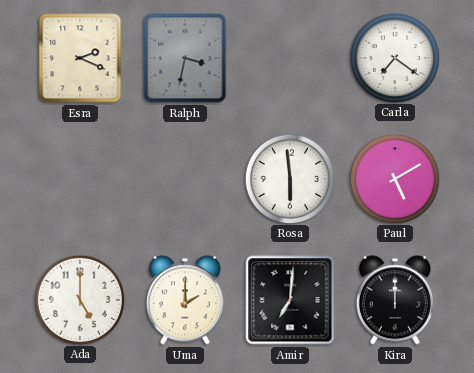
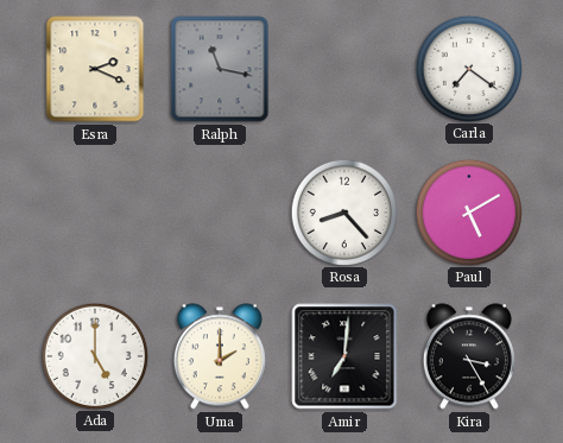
Ralph: 3:32 -> 11:17
Rosa: 5:59 -> 8:23
Kira: 12:00 -> 3:25
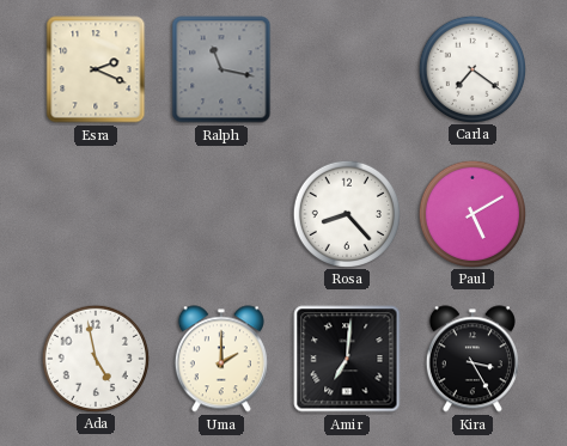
Ada: 5:00 -> 4:58
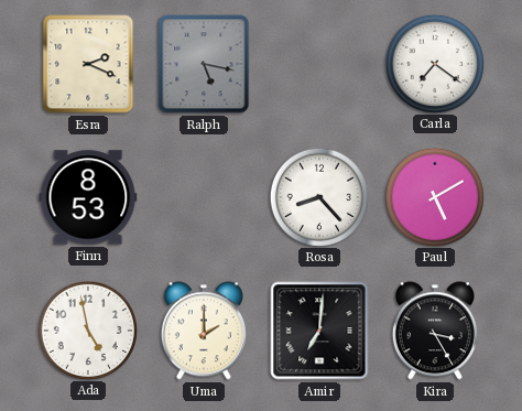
Ralph: 11:17 -> 5:17
Finn: none -> 8:53
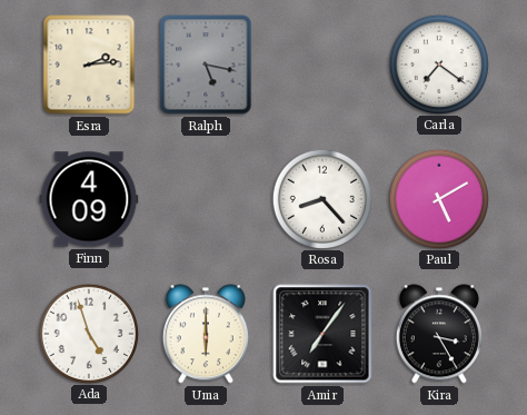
Esra: 2:19 -> 2:14
Finn: 8:53 -> 4:09
Ada: 4:58 -> 4:57
Uma: 2:00 -> 6:00
Amir: 7:01 -> 7:06
